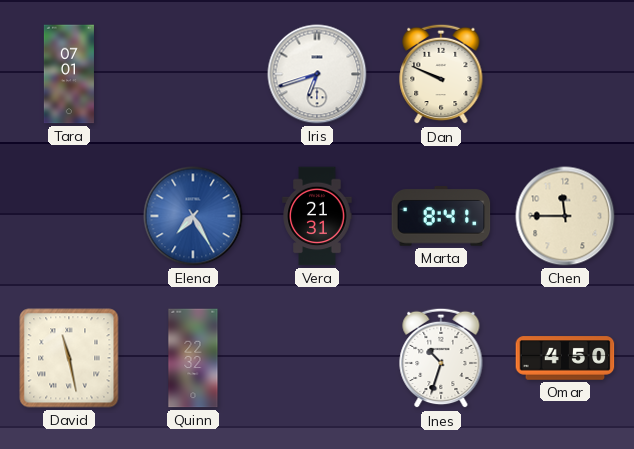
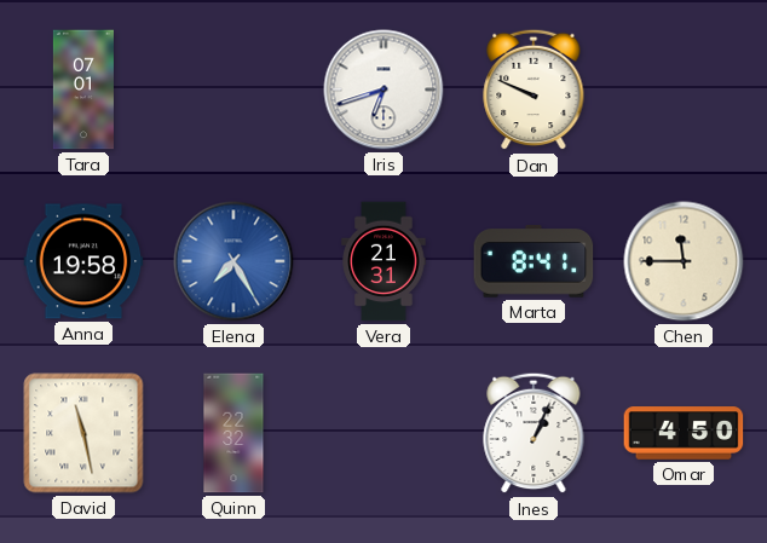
Anna: none -> 19:58
Ines: 10:33 -> 1:04
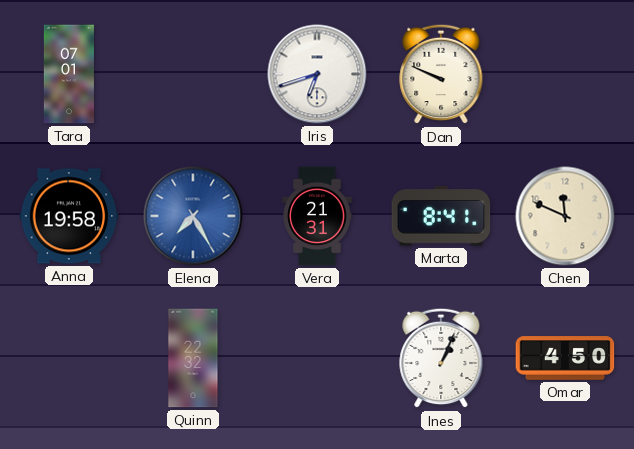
Chen: 11:45 -> 11:49
David: 11:28 -> none
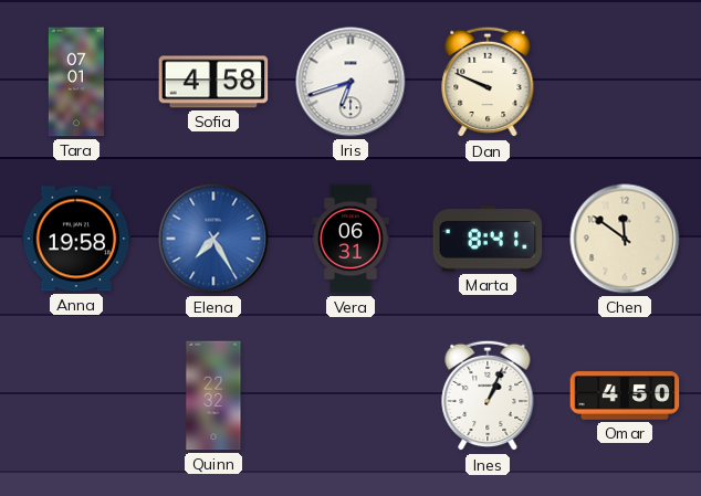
Sofia: none -> 4:58
Vera: 21:31 -> 06:31
Chen: 11:49 -> 11:51
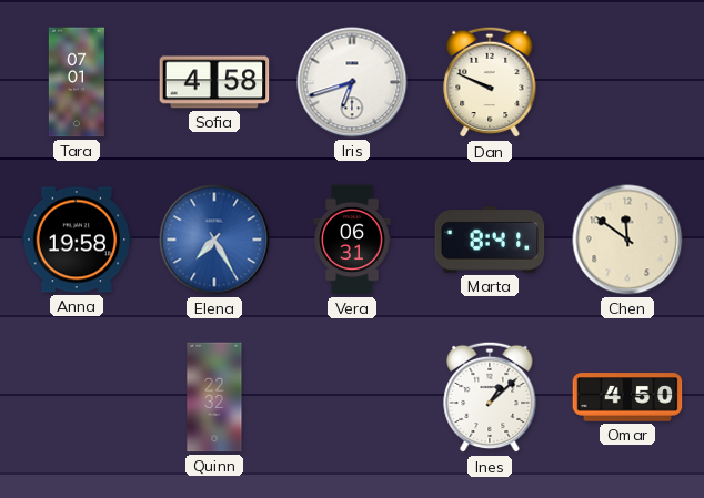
Ines: 1:04 -> 1:08
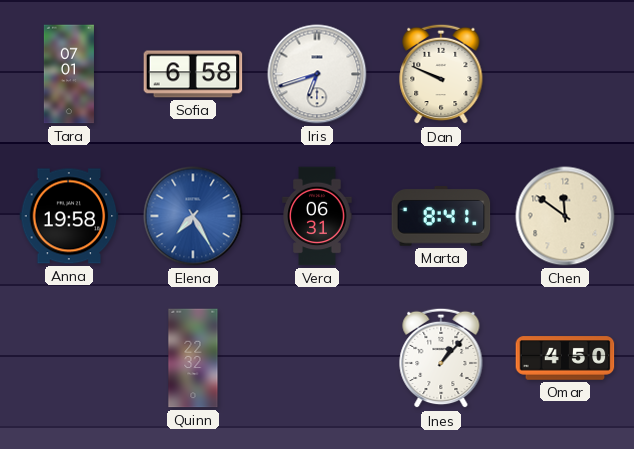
Sofia: 4:58 -> 6:58
Ines: 1:08 -> 1:07
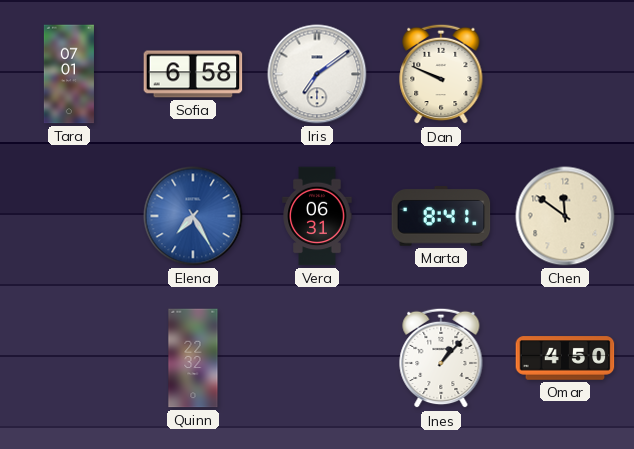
Iris: 6:42 -> 7:09
Anna: 19:58 -> none
